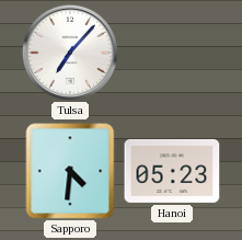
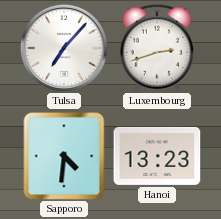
Luxembourg: none -> 2:42
Hanoi: 05:23 -> 13:23
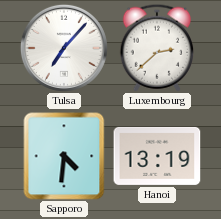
Luxembourg: 2:42 -> 2:38
Hanoi: 13:23 -> 13:19
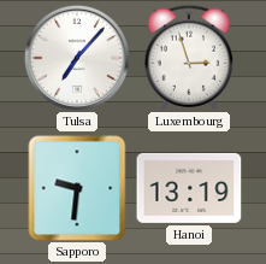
Luxembourg: 2:38 -> 2:57
Sapporo: 4:31 -> 9:31
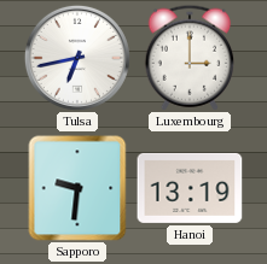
Tulsa: 7:07 -> 6:43
Luxembourg: 2:57 -> 3:00
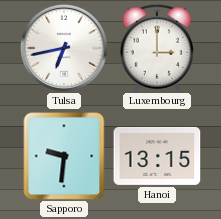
Hanoi: 13:19 -> 13:15
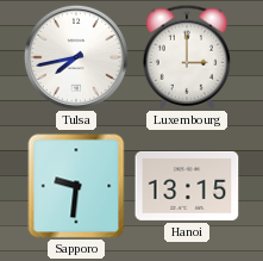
Tulsa: 6:43 -> 7:43
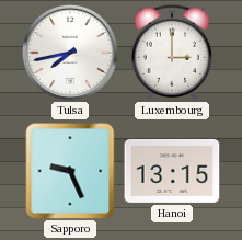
Sapporo: 9:31 -> 9:26
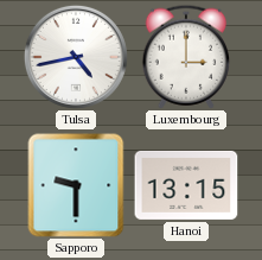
Tulsa: 7:43 -> 4:43
Sapporo: 9:26 -> 9:30
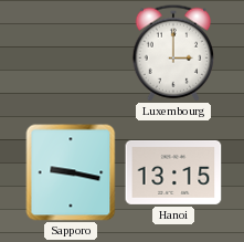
Tulsa: 4:43 -> none
Sapporo: 9:30 -> 9:17
